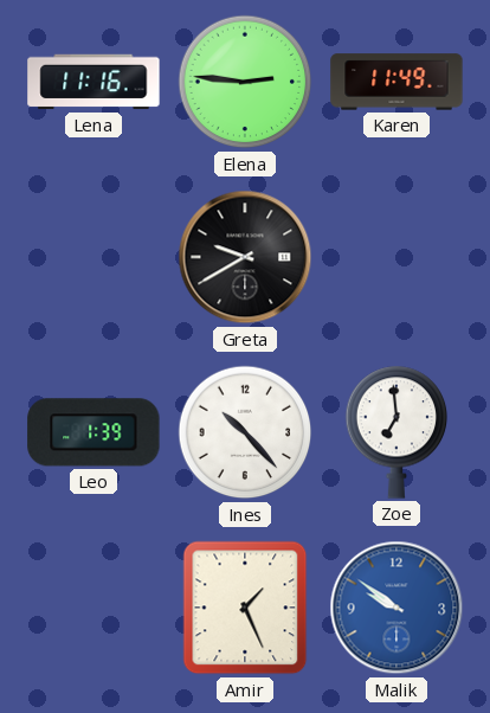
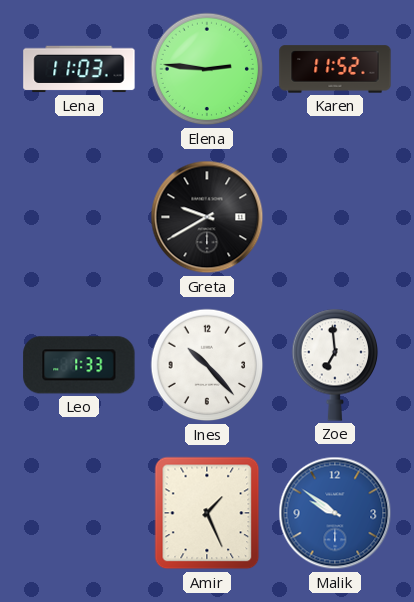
Lena: 11:16 -> 11:03
Karen: 11:49 -> 11:52
Leo: 1:39 -> 1:33
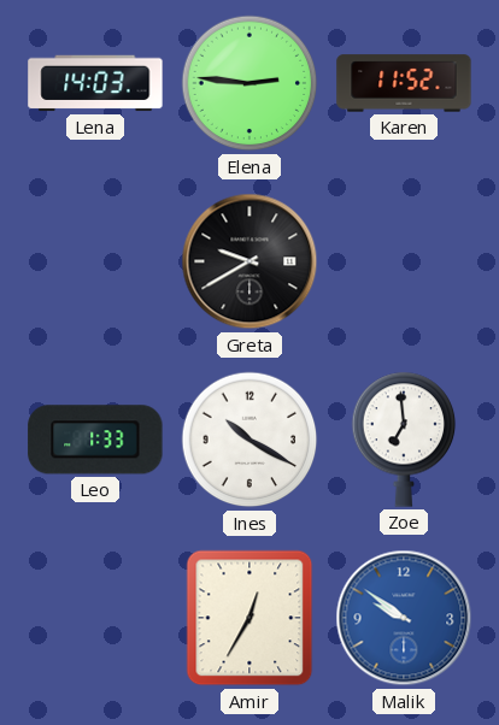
Lena: 11:03 -> 14:03
Ines: 10:23 -> 10:20
Amir: 1:26 -> 12:35
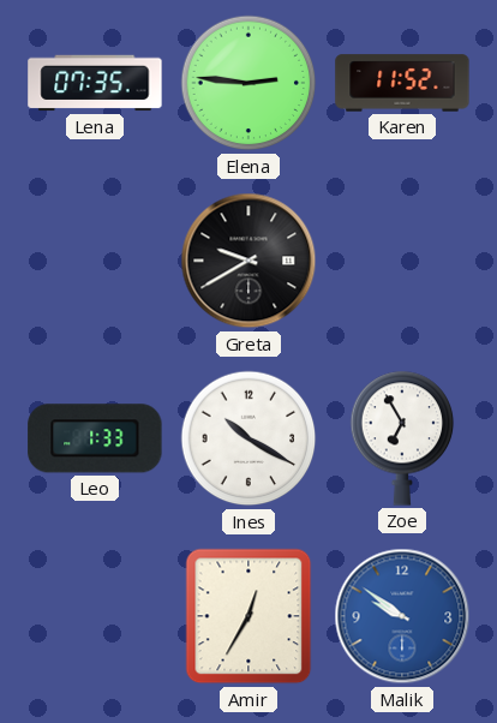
Lena: 14:03 -> 07:35
Zoe: 6:59 -> 6:55
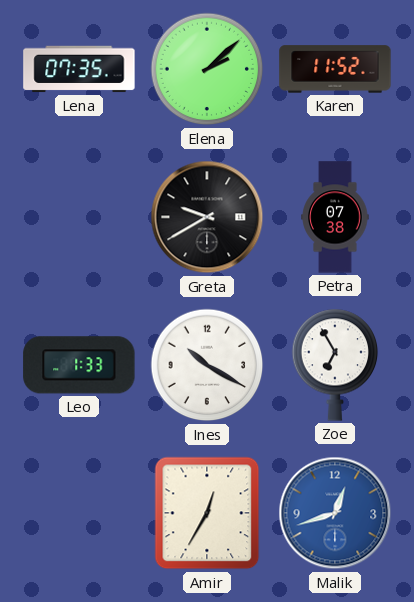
Elena: 2:46 -> 2:08
Petra: none -> 07:38
Malik: 9:51 -> 12:42
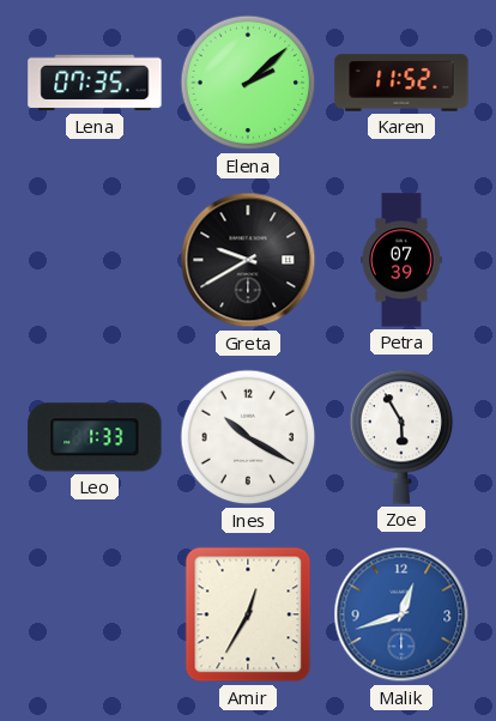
Petra: 07:38 -> 07:39
Zoe: 6:55 -> 5:55
